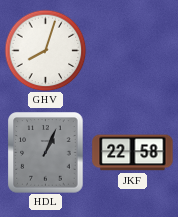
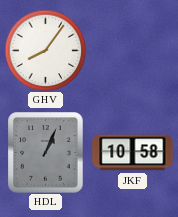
GHV: 8:03 -> 8:06
JKF: 22:58 -> 10:58
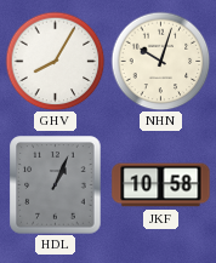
GHV: 8:06 -> 8:05
NHN: none -> 10:03
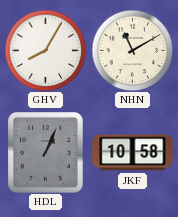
NHN: 10:03 -> 11:10
